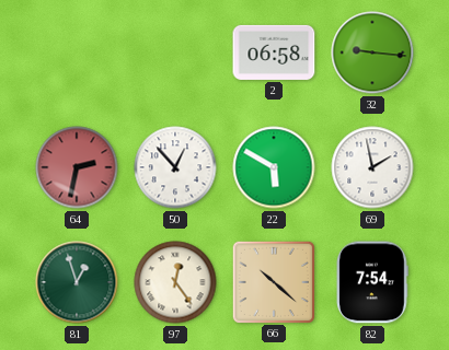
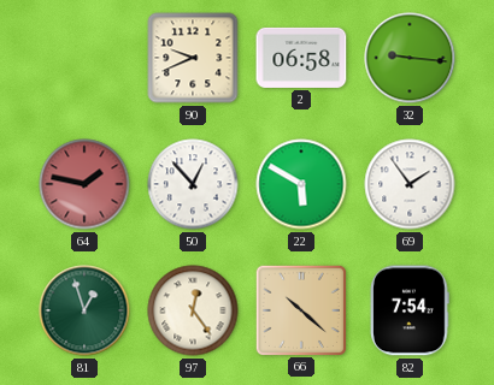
90: none -> 9:41
64: 2:32 -> 1:47
69: 1:58 -> 1:54
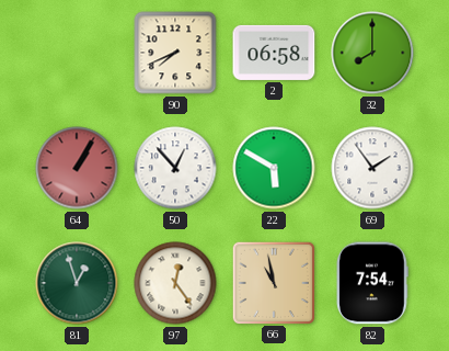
90: 9:41 -> 7:41
32: 9:16 -> 8:00
64: 1:47 -> 1:05
66: 10:22 -> 10:58
